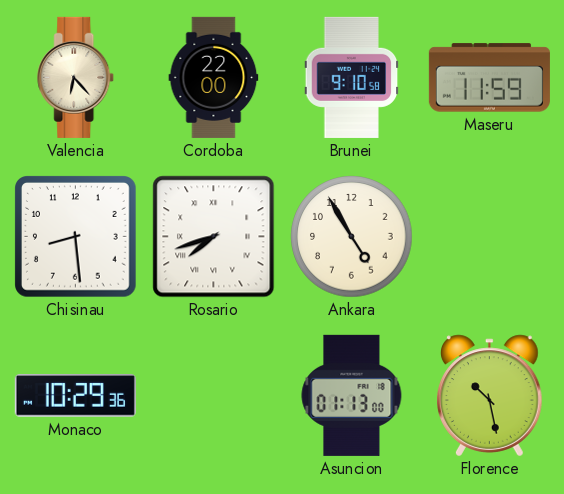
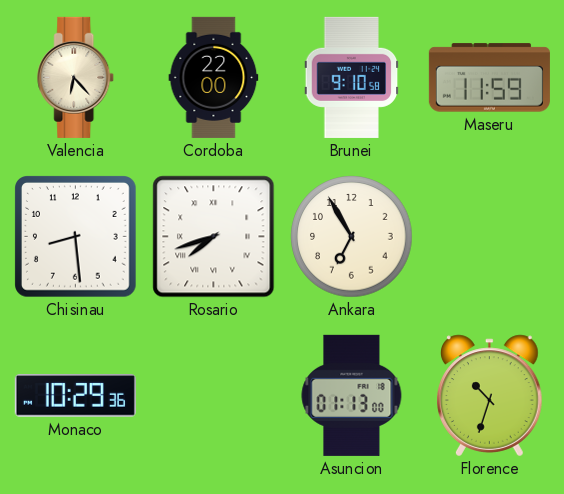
Ankara: 4:55 -> 6:55
Florence: 10:28 -> 10:33
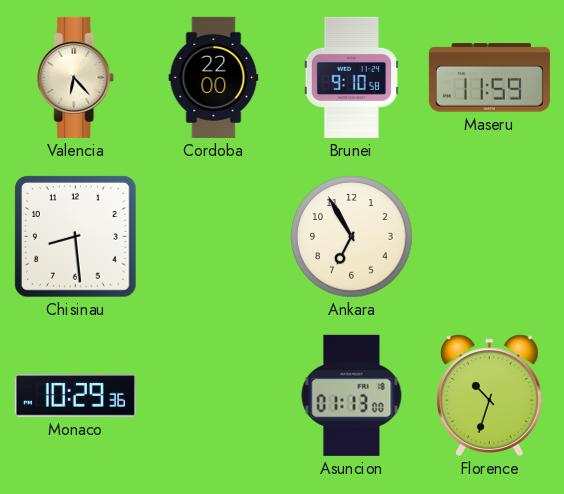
Rosario: 7:42 -> none
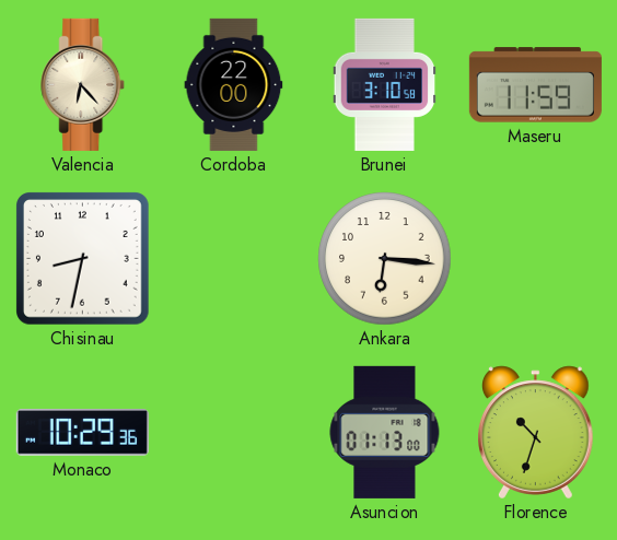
Brunei: 9:10 -> 3:10
Chisinau: 8:29 -> 8:32
Ankara: 6:55 -> 6:16
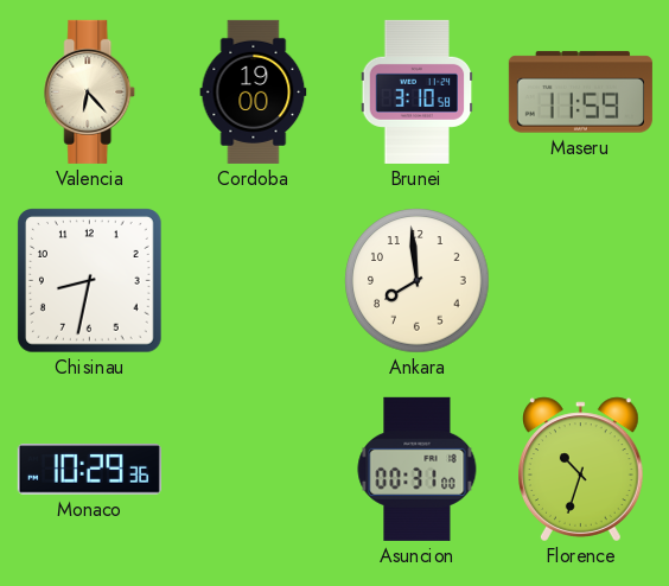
Cordoba: 22:00 -> 19:00
Ankara: 6:16 -> 7:59
Asuncion: 01:13 -> 00:31
